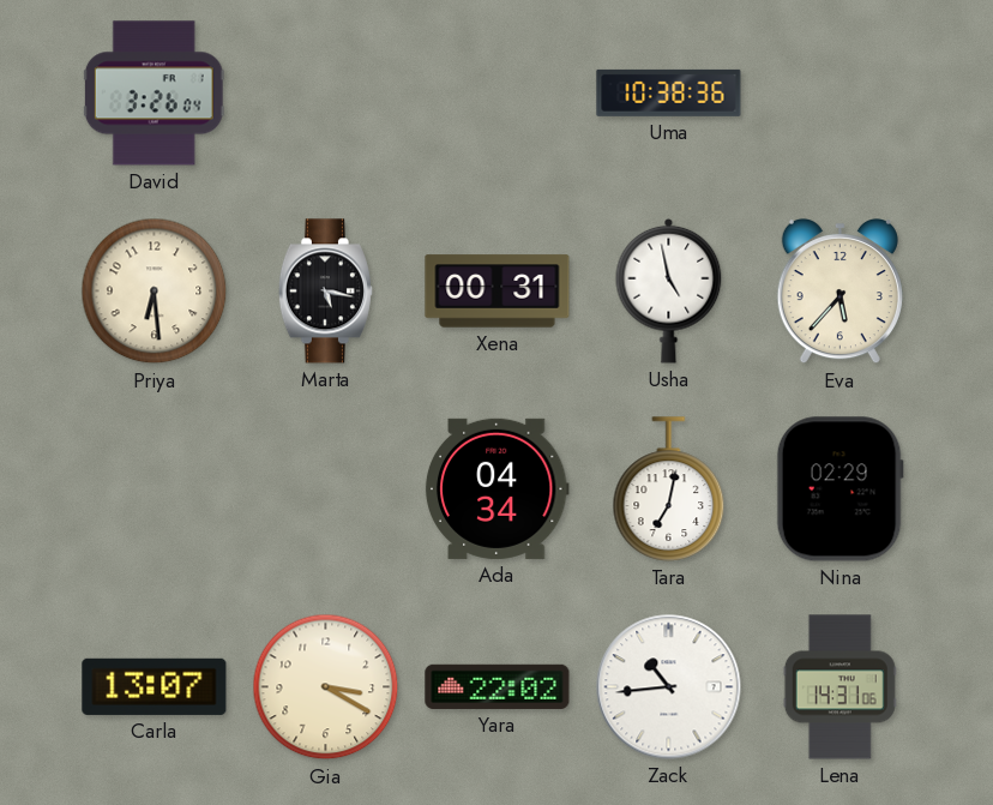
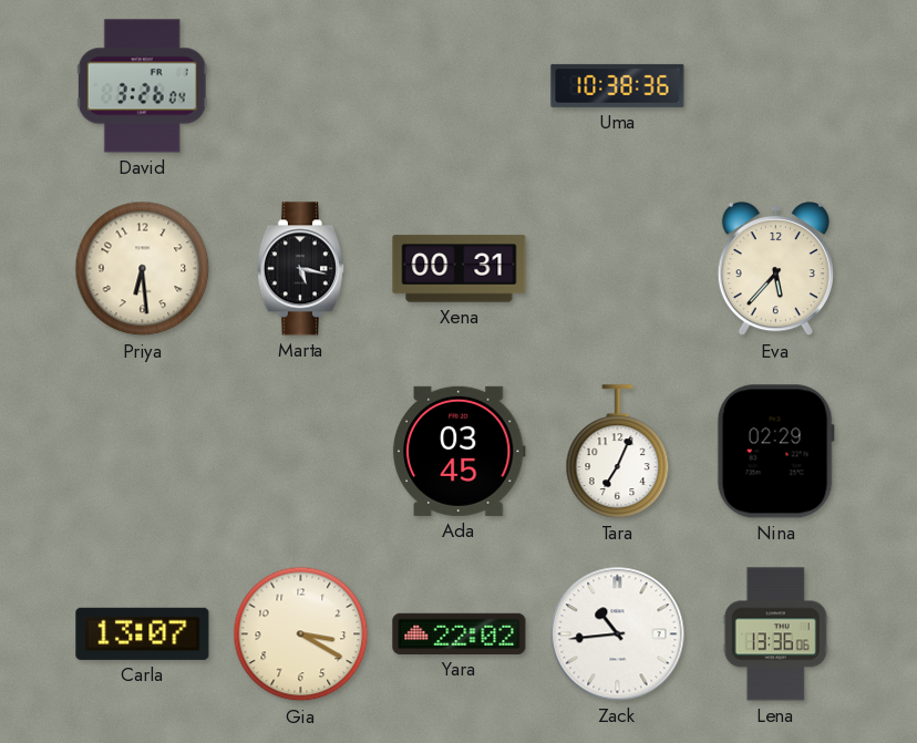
Usha: 4:58 -> none
Ada: 04:34 -> 03:45
Tara: 7:02 -> 7:04
Lena: 14:31 -> 13:36
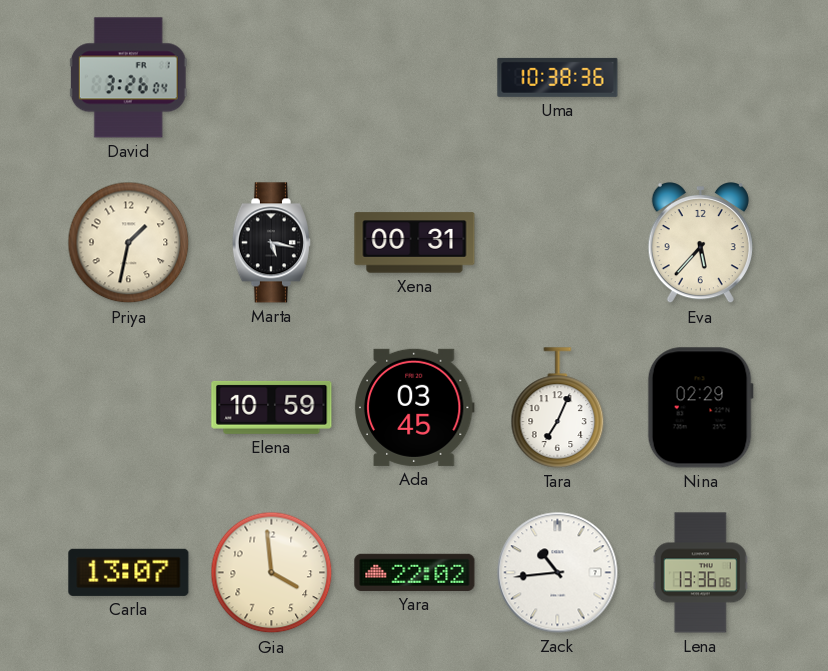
Priya: 6:29 -> 1:32
Elena: none -> 10:59
Gia: 3:20 -> 3:59
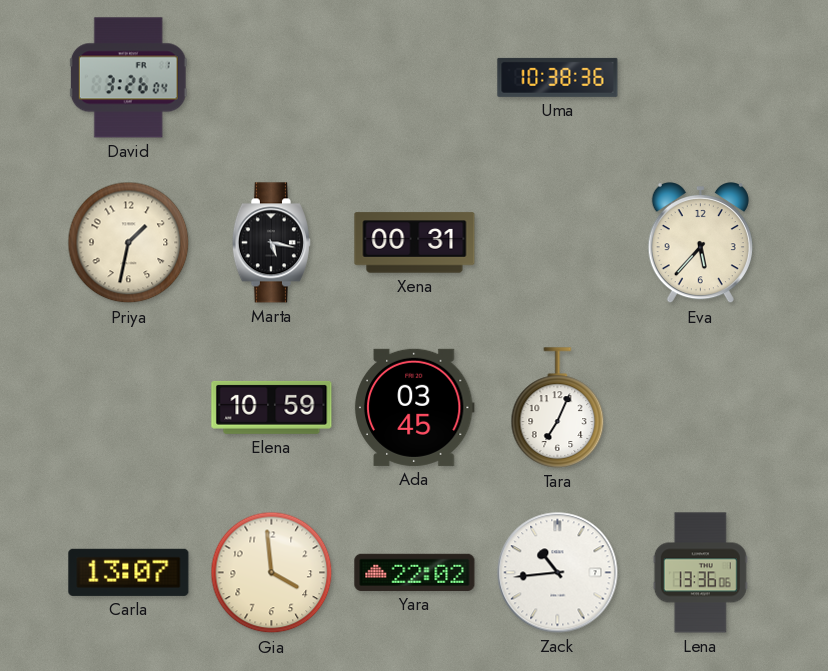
Nina: 02:29 -> none
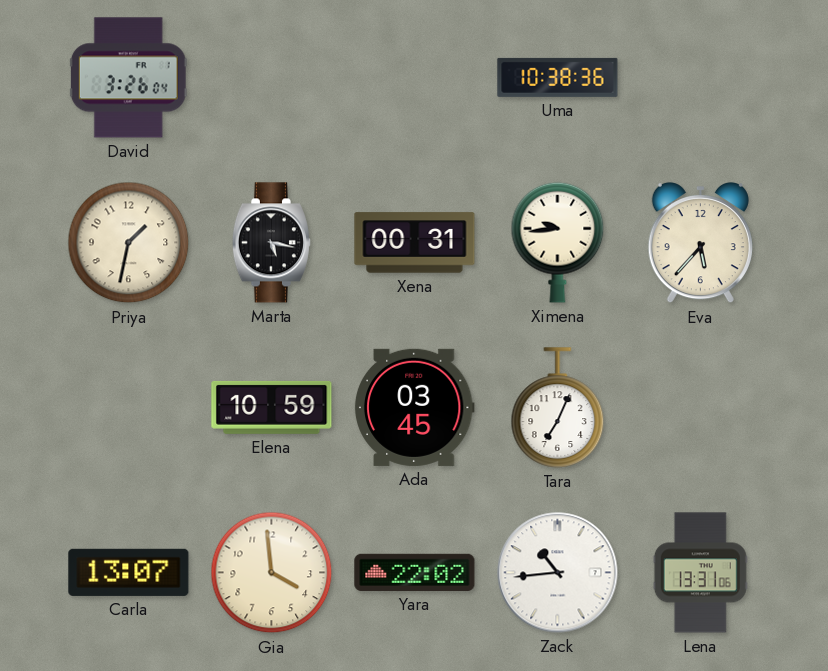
Ximena: none -> 9:44
Lena: 13:36 -> 13:31
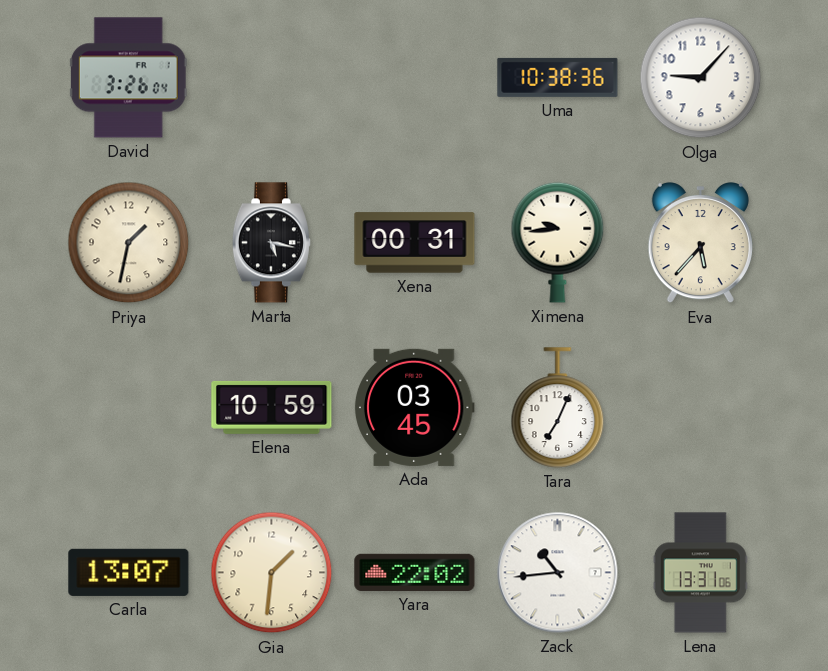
Olga: none -> 9:07
Gia: 3:59 -> 1:31
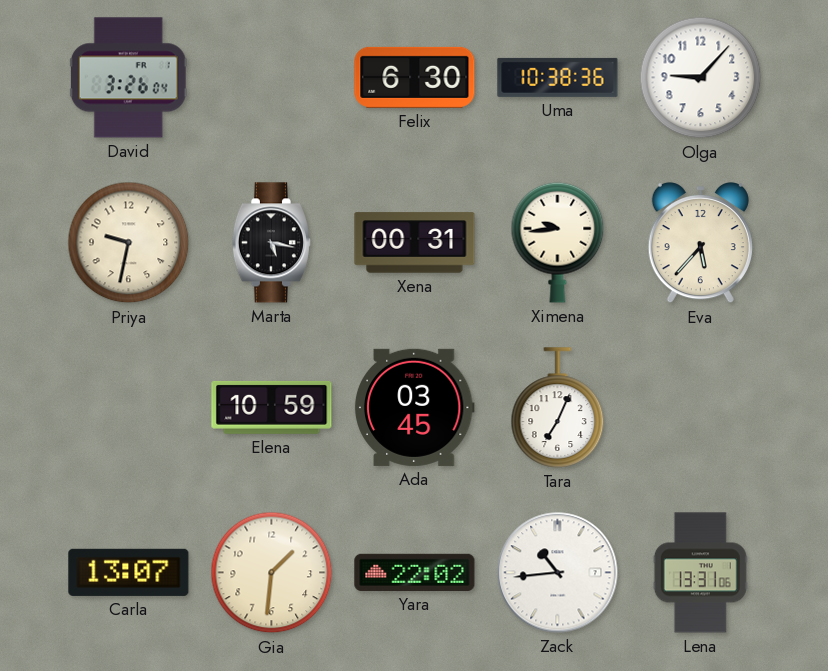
Felix: none -> 6:30
Priya: 1:32 -> 9:32
